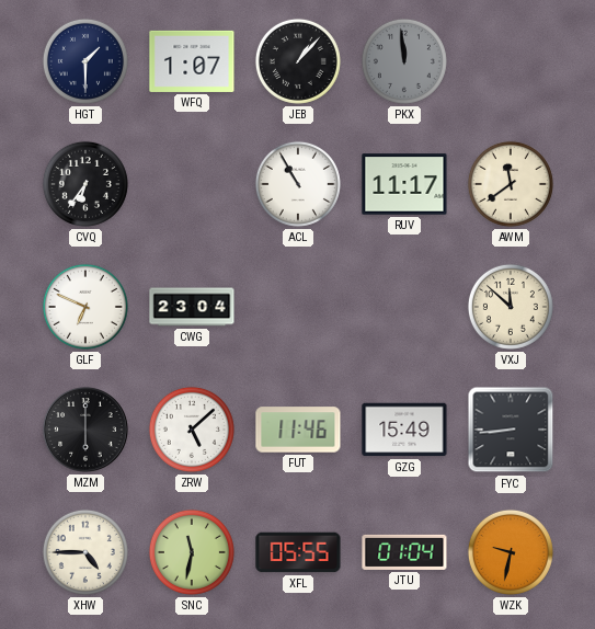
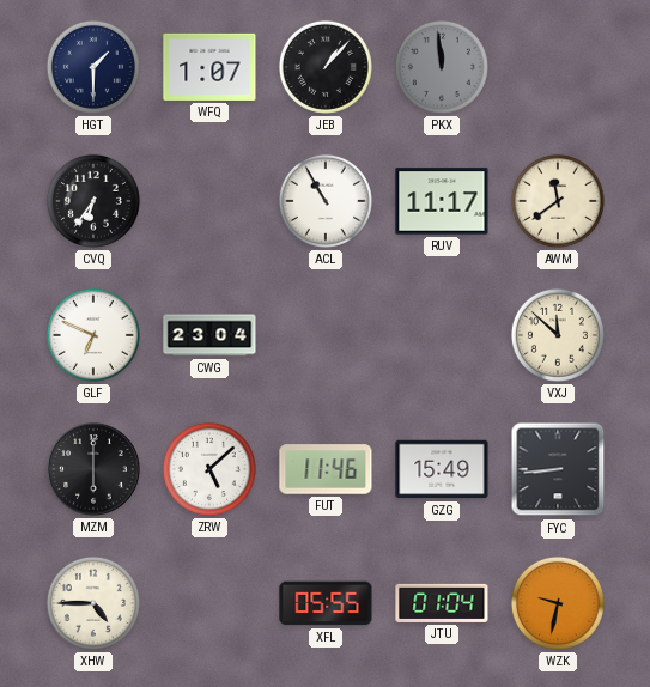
SNC: 11:32 -> none
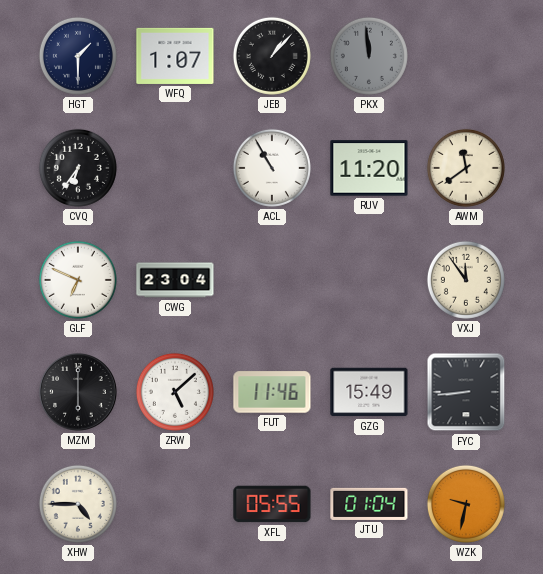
RUV: 11:17 -> 11:20
VXJ: 11:52 -> 11:54
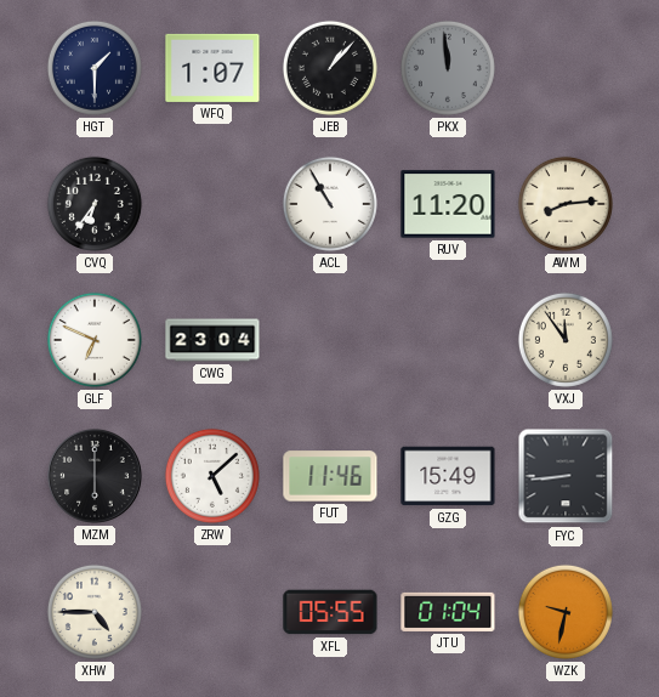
AWM: 11:39 -> 8:14
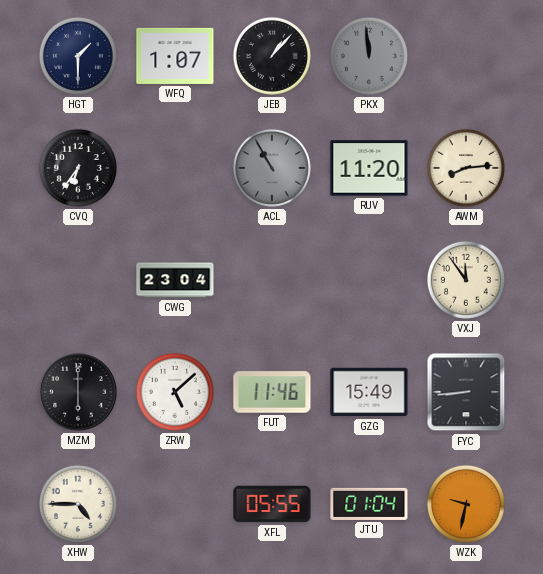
ACL dial: white -> grey
GLF: 6:49 -> none
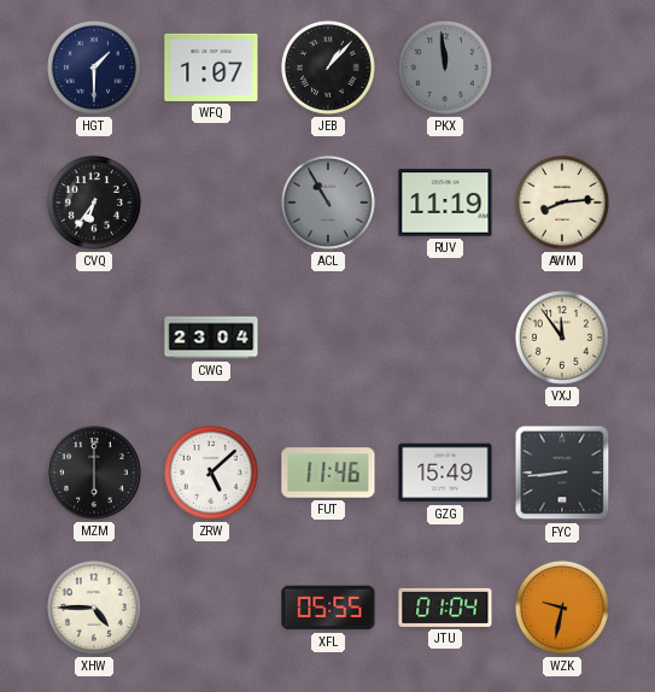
RUV: 11:20 -> 11:19
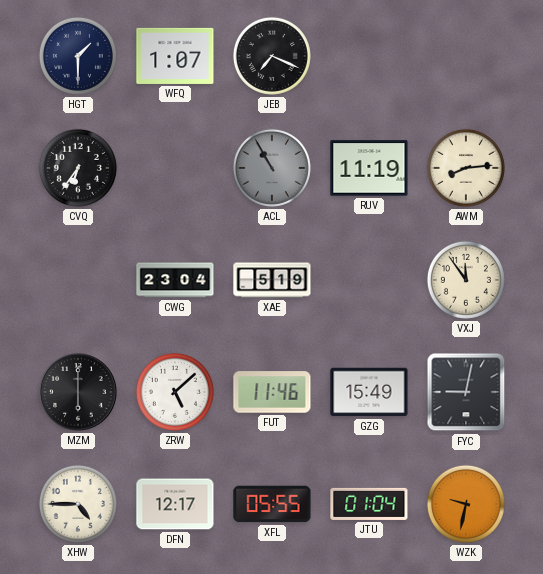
JEB: 1:07 -> 7:19
PKX: 11:59 -> none
XAE: none -> 5:19
FYC: 8:44 -> 9:02
DFN: none -> 12:17
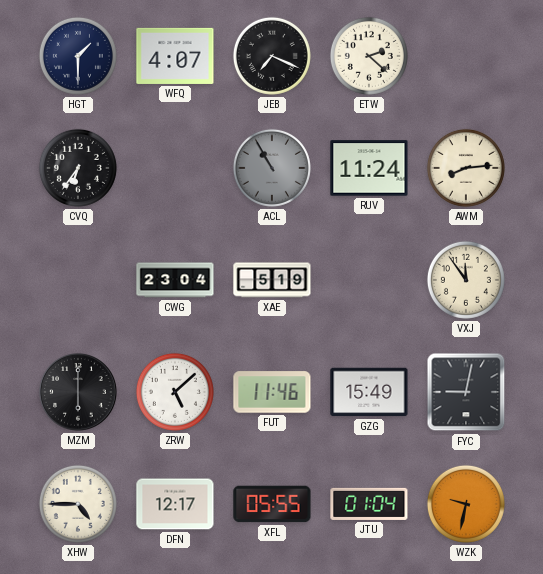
WFQ: 1:07 -> 4:07
ETW: none -> 2:22
RUV: 11:19 -> 11:24
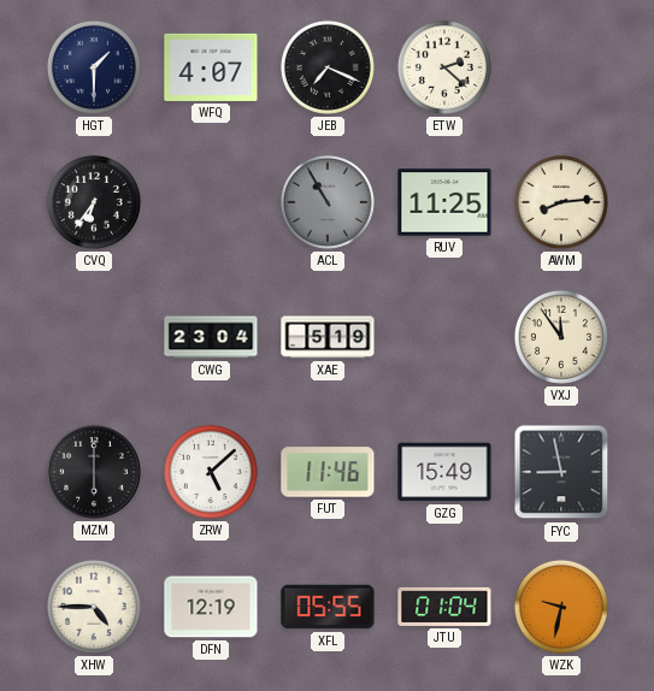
RUV: 11:24 -> 11:25
FYC: 9:02 -> 8:58
DFN: 12:17 -> 12:19
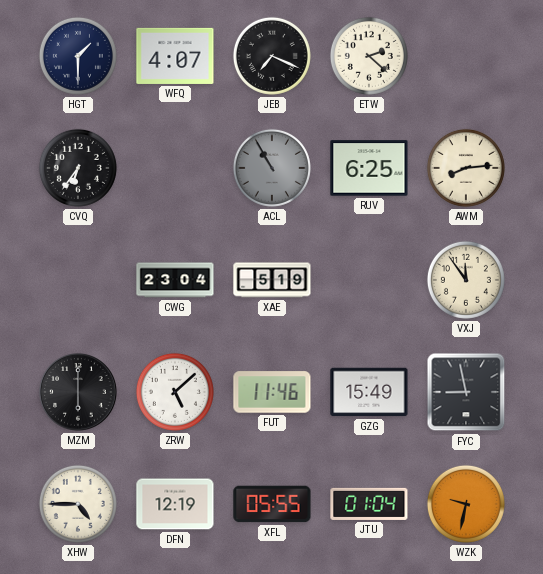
RUV: 11:25 -> 6:25
